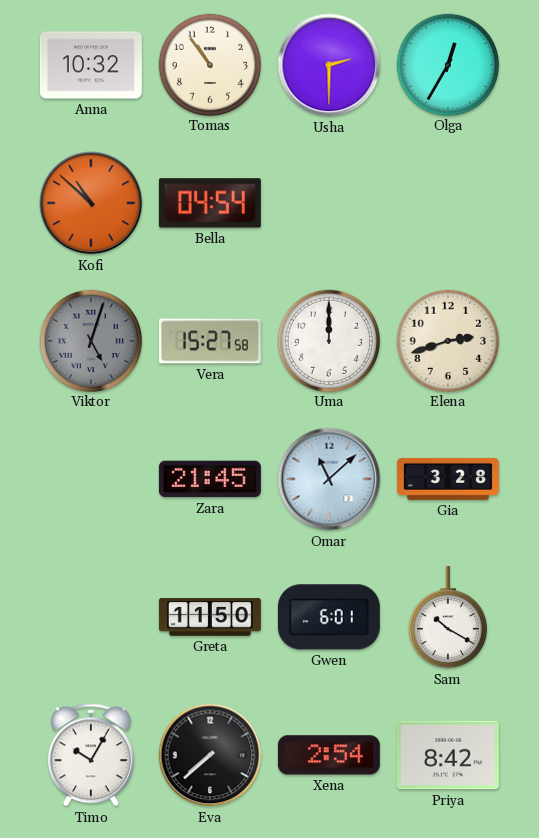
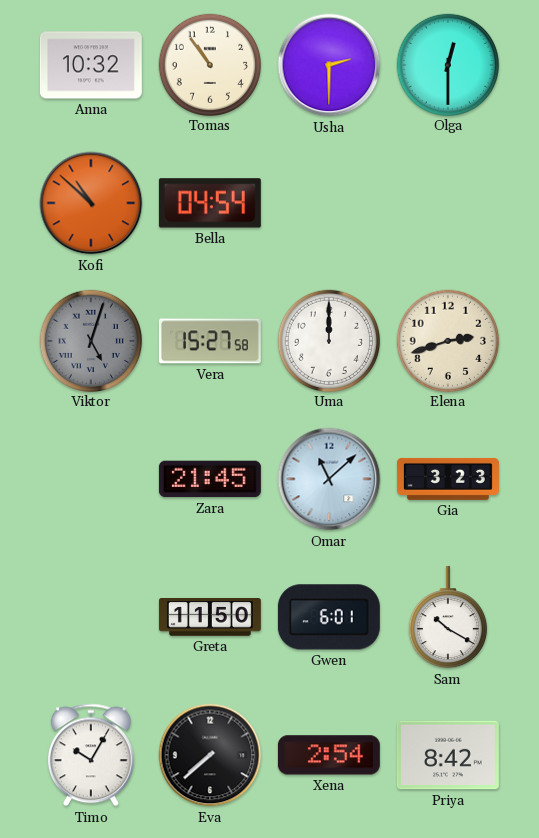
Olga: 12:35 -> 12:30
Gia: 3:28 -> 3:23
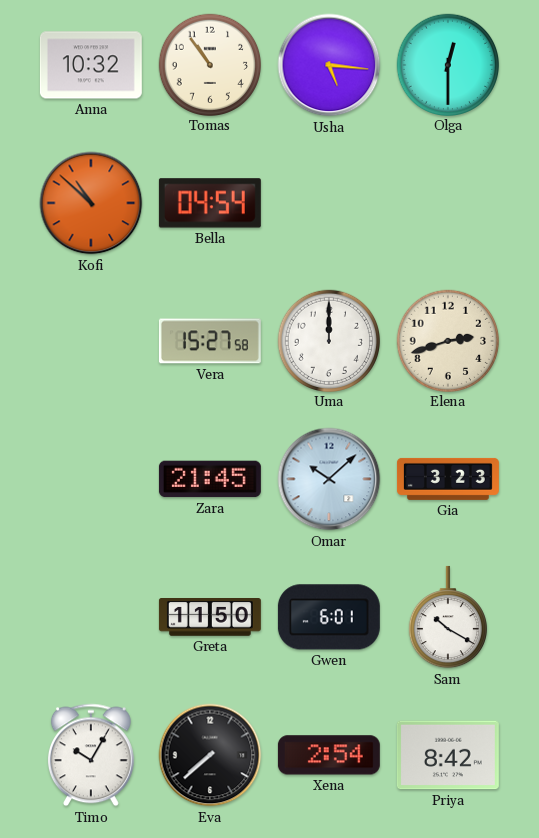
Usha: 2:30 -> 5:16
Viktor: 5:03 -> none
Omar: 11:08 -> 10:08
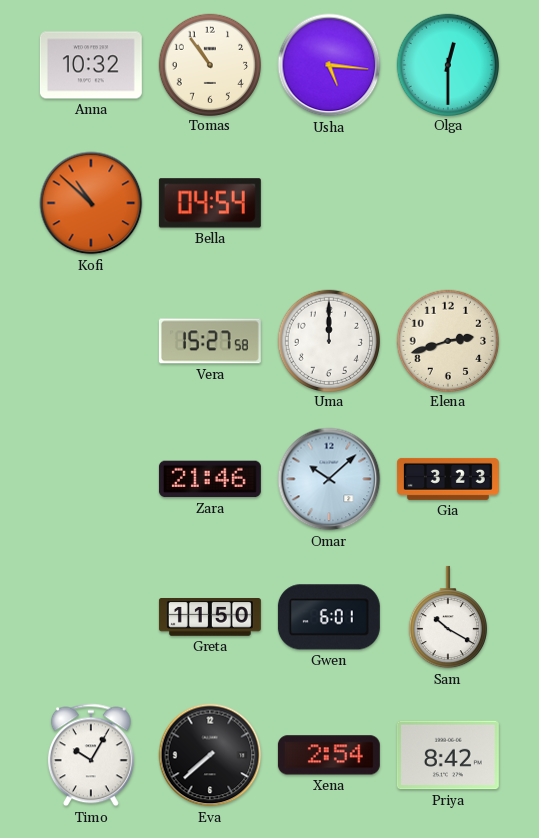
Zara: 21:45 -> 21:46
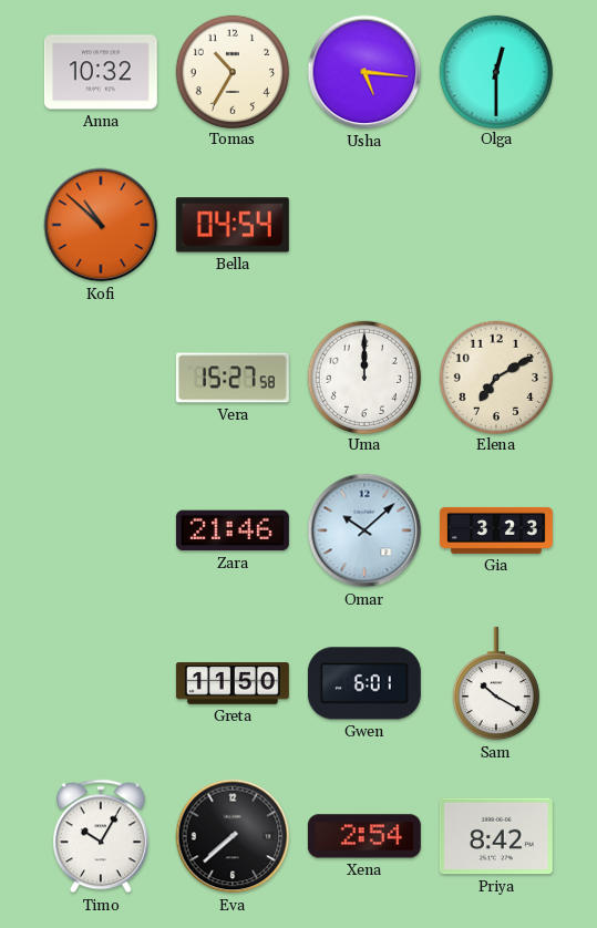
Tomas: 10:54 -> 10:35
Elena: 2:42 -> 7:10
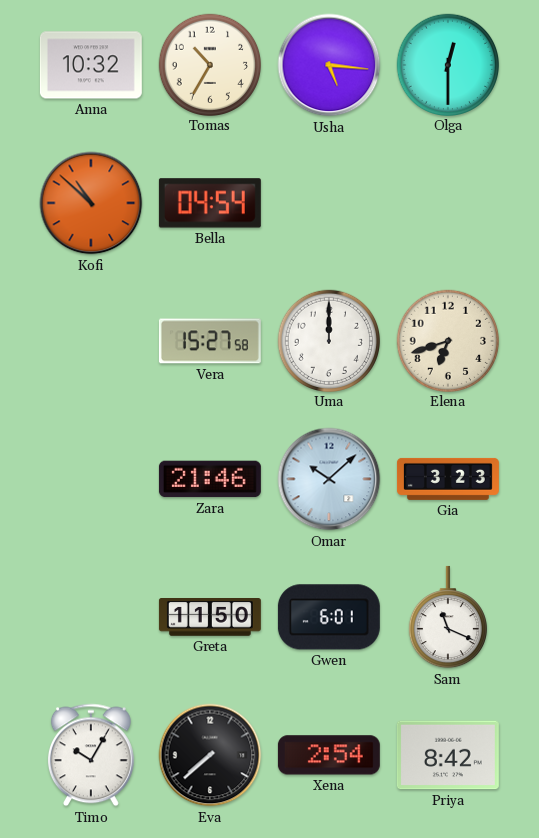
Elena: 7:10 -> 6:42
Sam: 10:20 -> 11:19
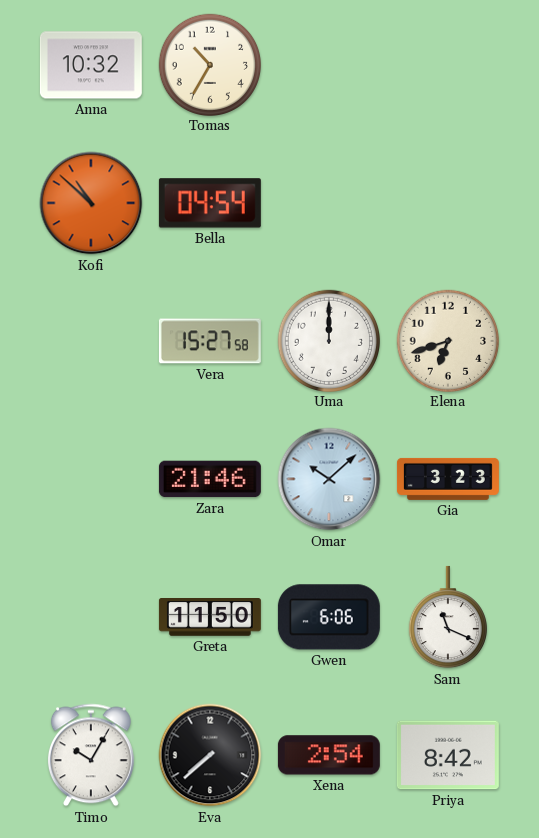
Usha: 5:16 -> none
Olga: 12:30 -> none
Gwen: 6:01 -> 6:06
